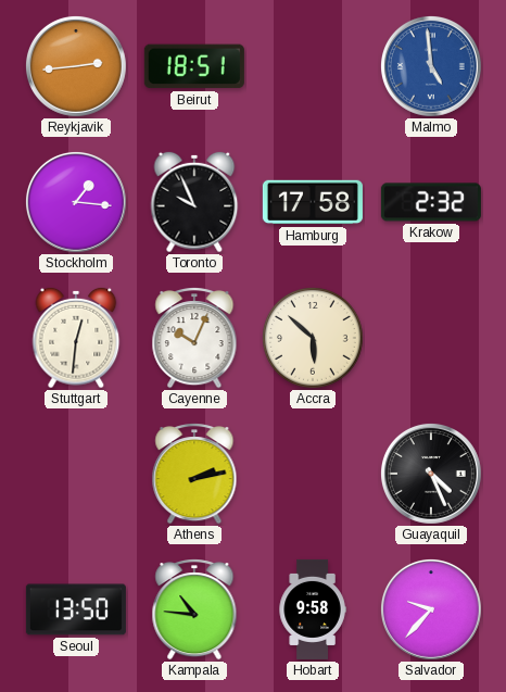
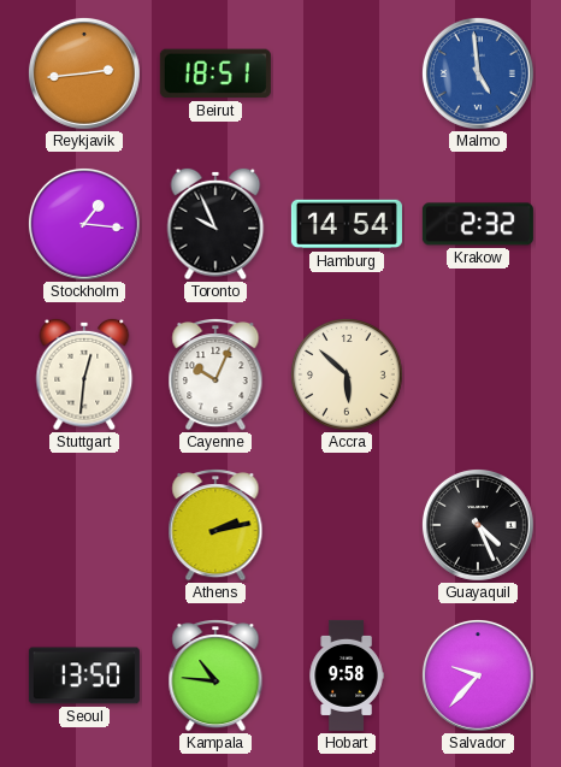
Hamburg: 17:58 -> 14:54
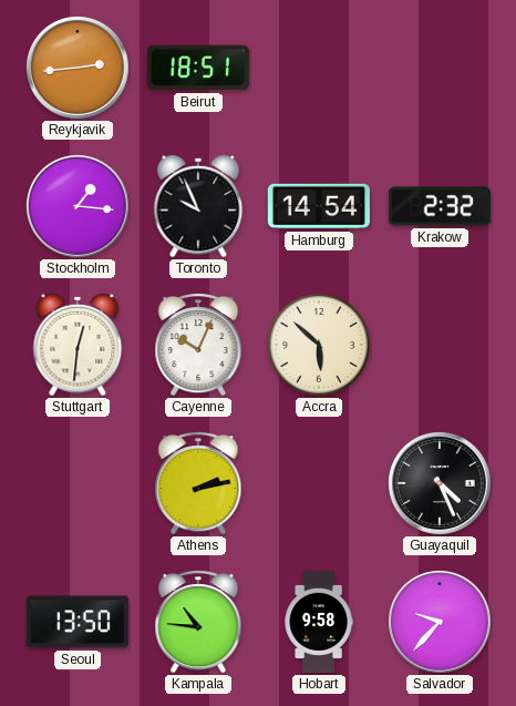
Malmo: 4:59 -> none
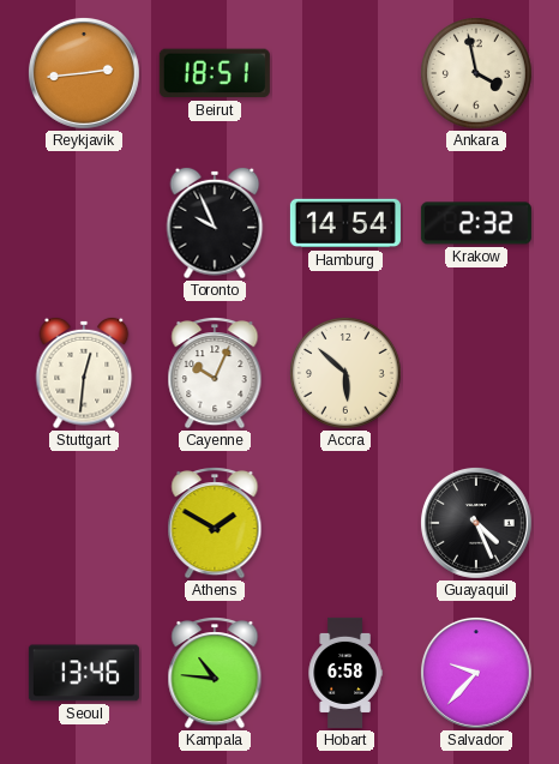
Ankara: none -> 3:58
Stockholm: 1:16 -> none
Athens: 2:13 -> 1:50
Seoul: 13:50 -> 13:46
Hobart: 9:58 -> 6:58
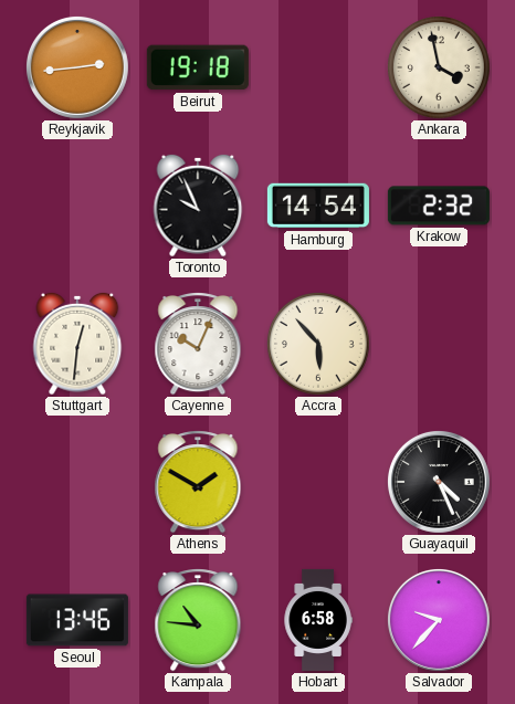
Beirut: 18:51 -> 19:18
Accra: 5:52 -> 5:53
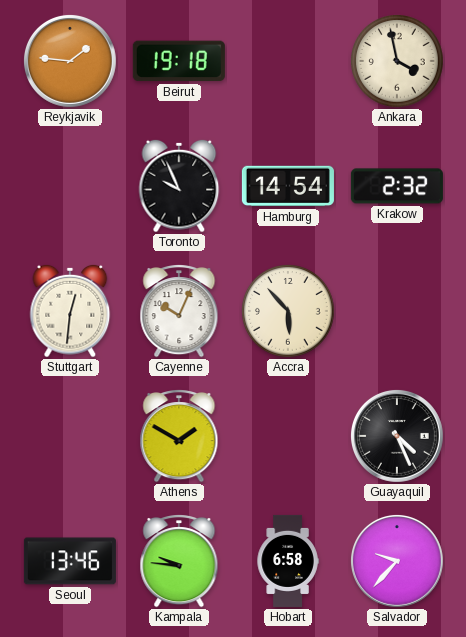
Reykjavik: 2:44 -> 1:46
Kampala: 10:46 -> 9:46
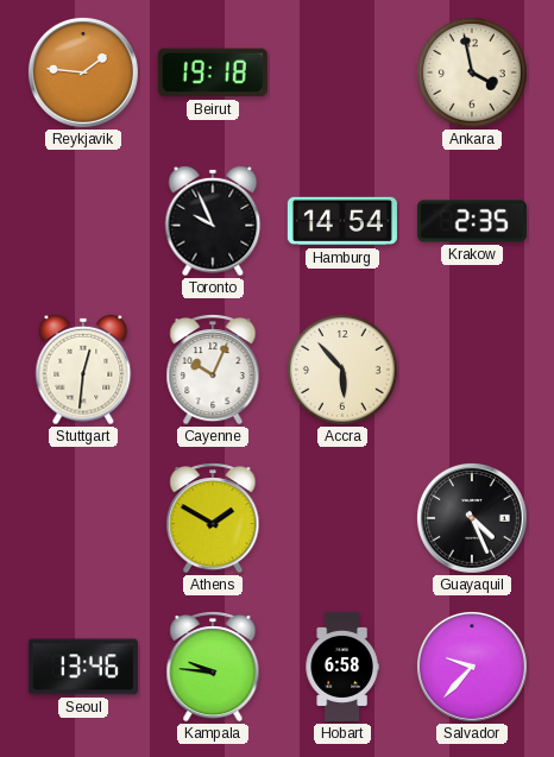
Krakow: 2:32 -> 2:35
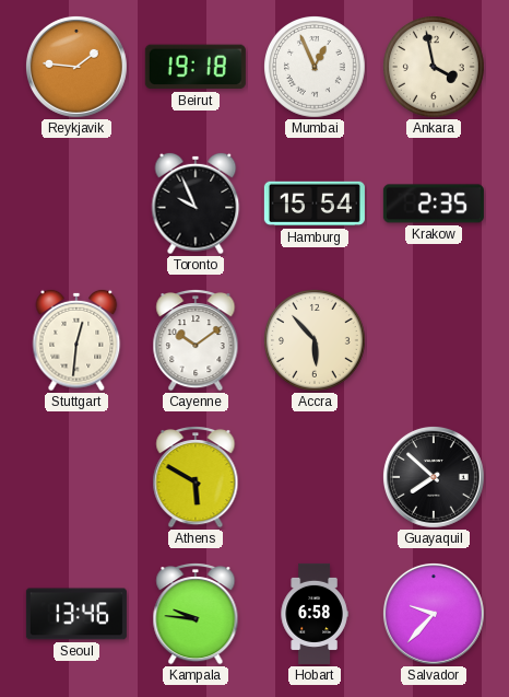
Mumbai: none -> 12:56
Hamburg: 14:54 -> 15:54
Cayenne: 10:04 -> 10:09
Athens: 1:50 -> 5:50
Guayaquil: 4:26 -> 7:52
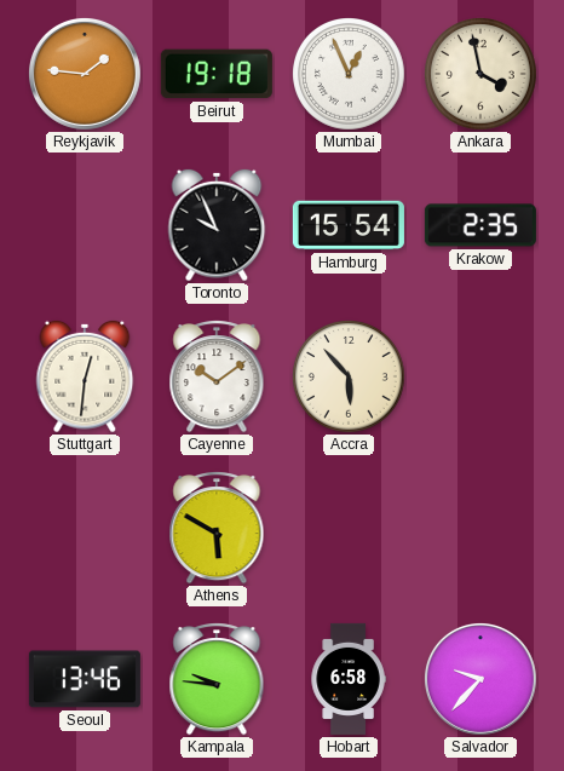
Guayaquil: 7:52 -> none
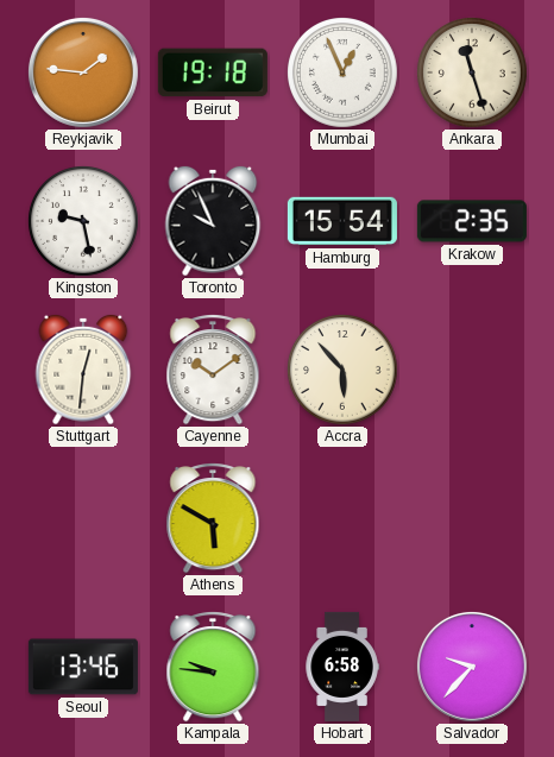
Ankara: 3:58 -> 11:27
Kingston: none -> 9:28
